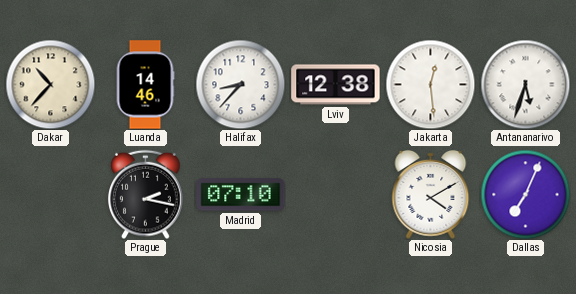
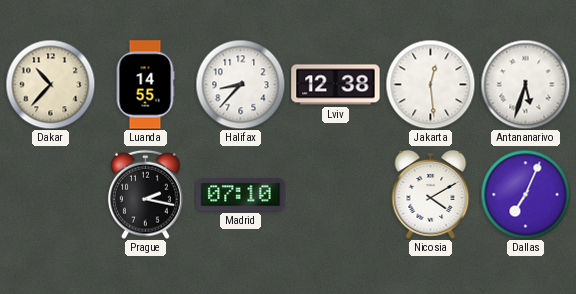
Luanda: 14:46 -> 14:55
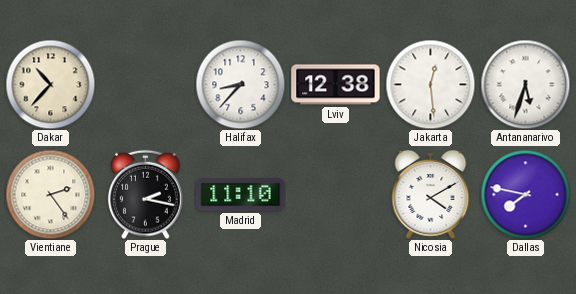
Luanda: 14:55 -> none
Vientiane: none -> 2:24
Madrid: 07:10 -> 11:10
Dallas: 7:04 -> 7:47
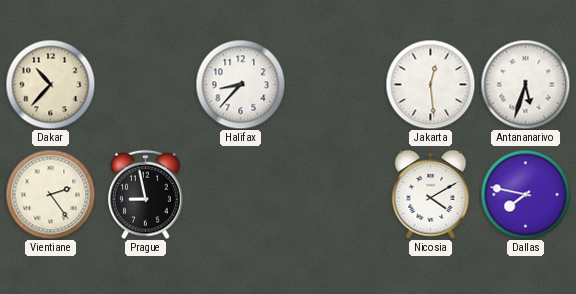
Lviv: 12:38 -> none
Prague: 2:17 -> 8:58
Madrid: 11:10 -> none
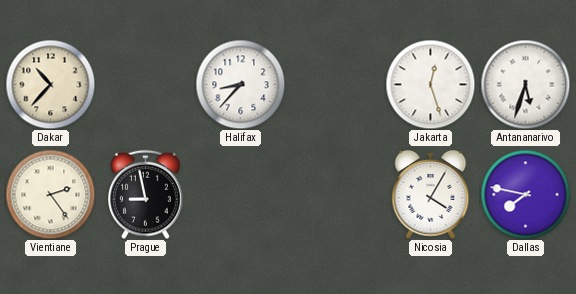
Jakarta: 12:29 -> 12:27
Nicosia: 4:10 -> 4:05
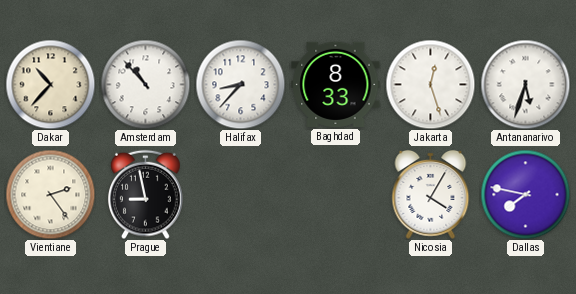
Amsterdam: none -> 10:53
Baghdad: none -> 8:33
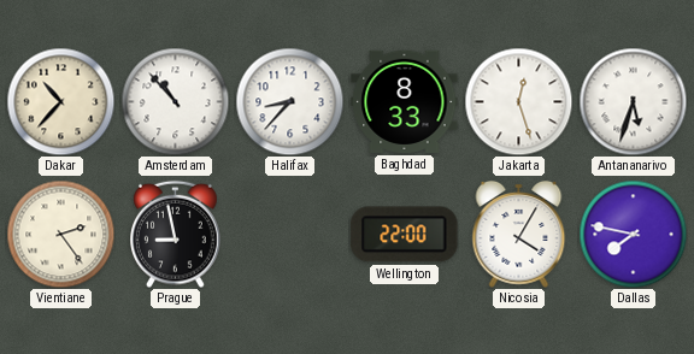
Wellington: none -> 22:00
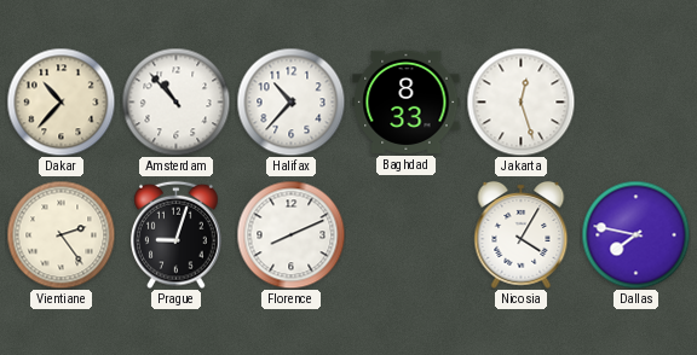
Halifax: 8:37 -> 10:37
Antananarivo: 5:33 -> none
Prague: 8:58 -> 9:03
Florence: none -> 8:11
Wellington: 22:00 -> none
